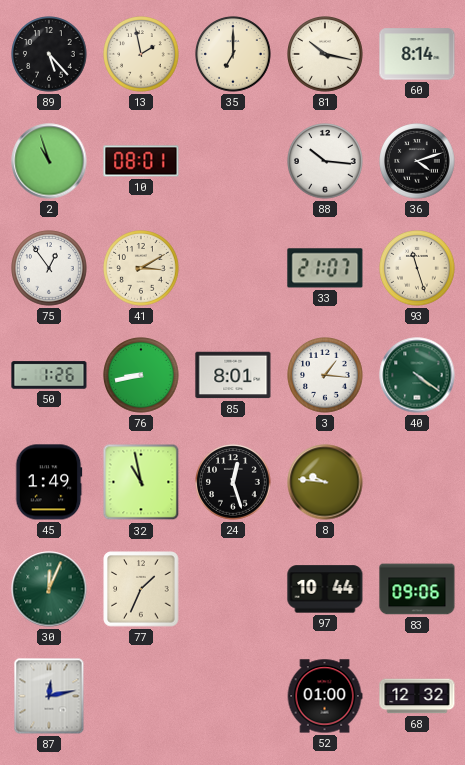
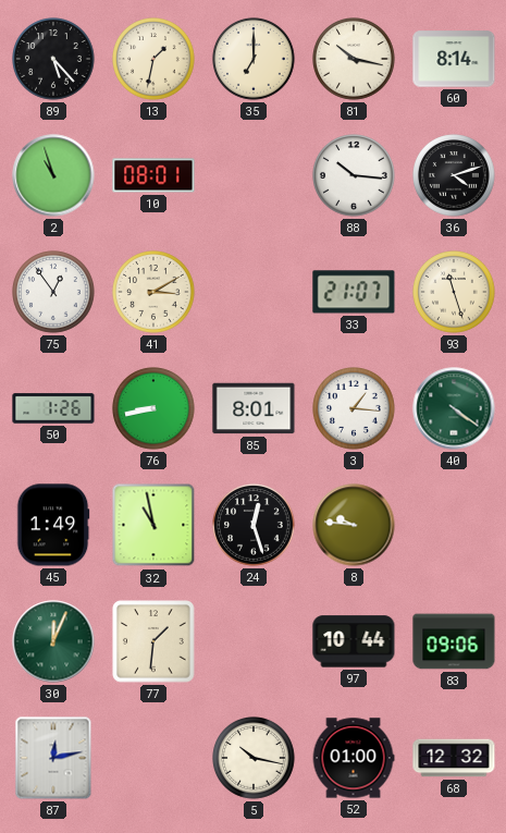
13: 1:58 -> 1:32
77: 1:34 -> 1:31
5: none -> 10:17
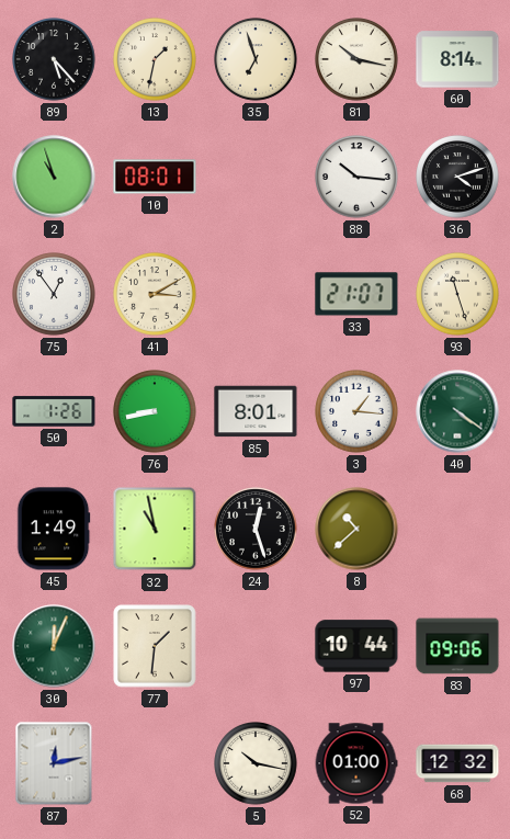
35: 7:00 -> 6:57
8: 9:46 -> 10:38
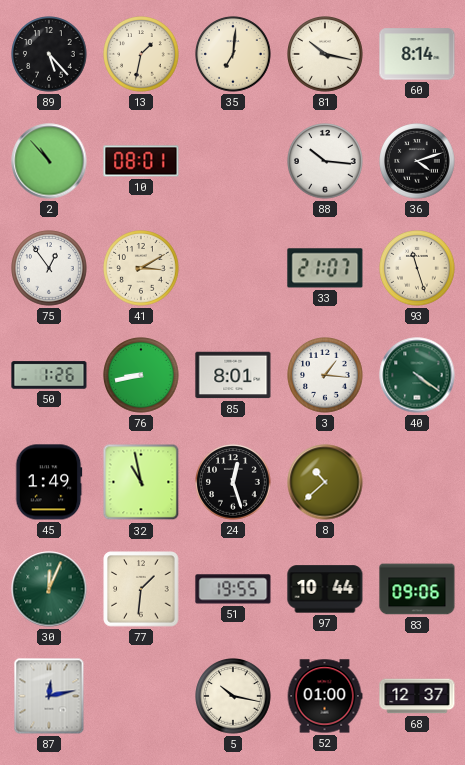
35: 6:57 -> 7:01
2: 10:57 -> 10:53
51: none -> 19:55
68: 12:32 -> 12:37
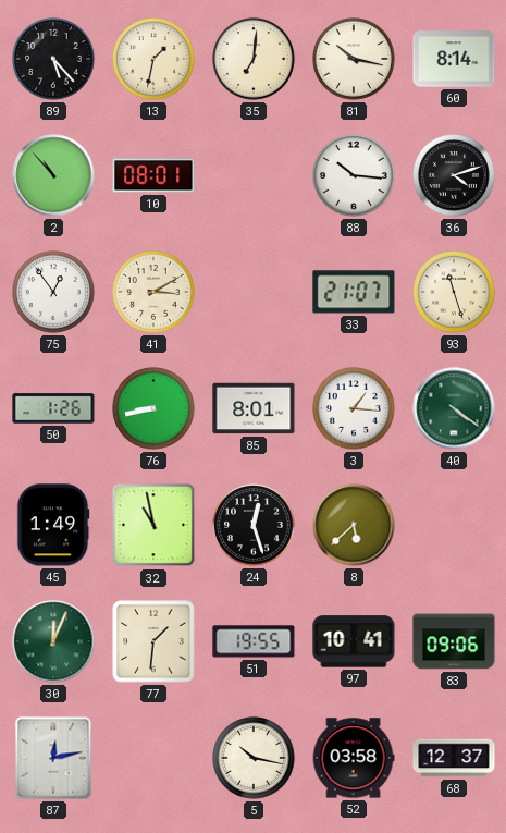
8: 10:38 -> 5:38
97: 10:44 -> 10:41
52: 01:00 -> 03:58
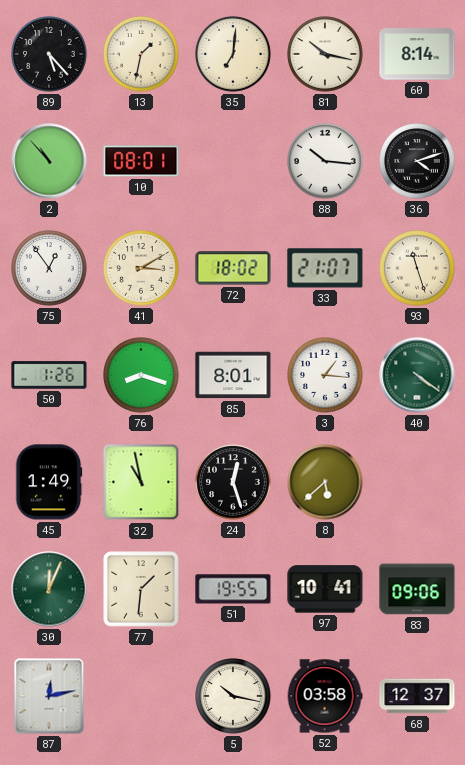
72: none -> 18:02
76: 8:43 -> 8:18
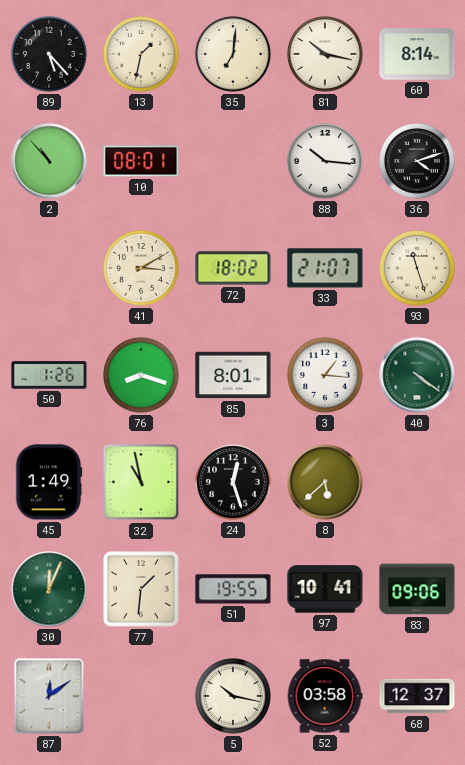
75: 12:54 -> none
87: 12:13 -> 12:09
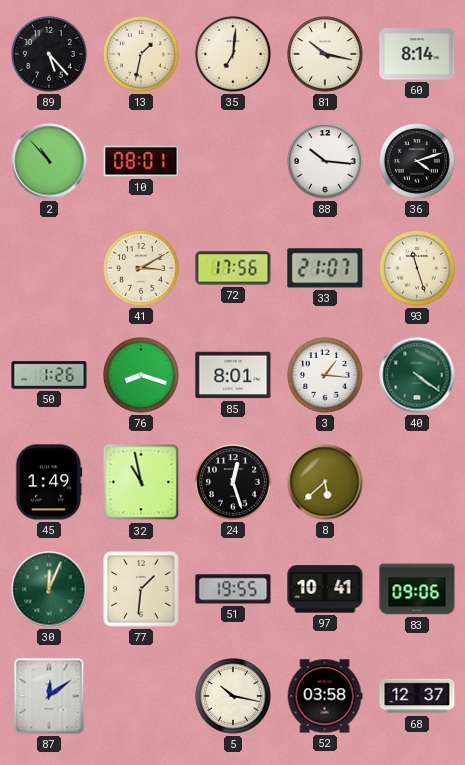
72: 18:02 -> 17:56
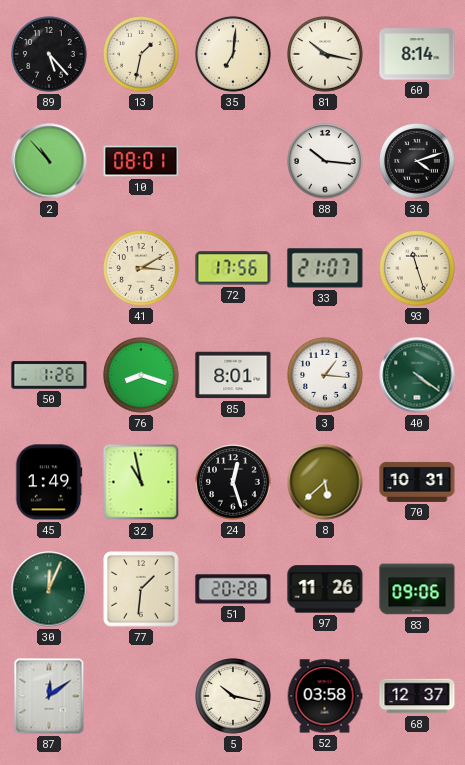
70: none -> 10:31
51: 19:55 -> 20:28
97: 10:41 -> 11:26
